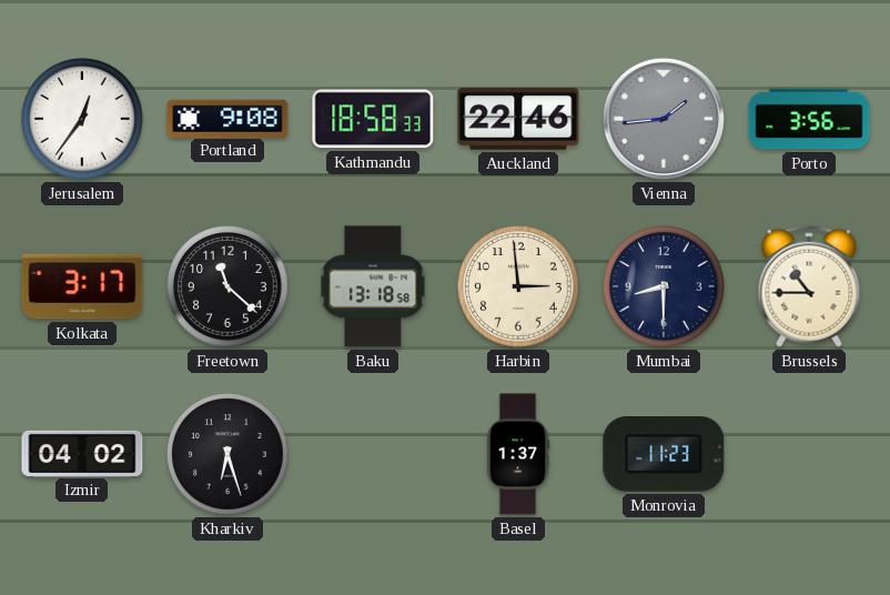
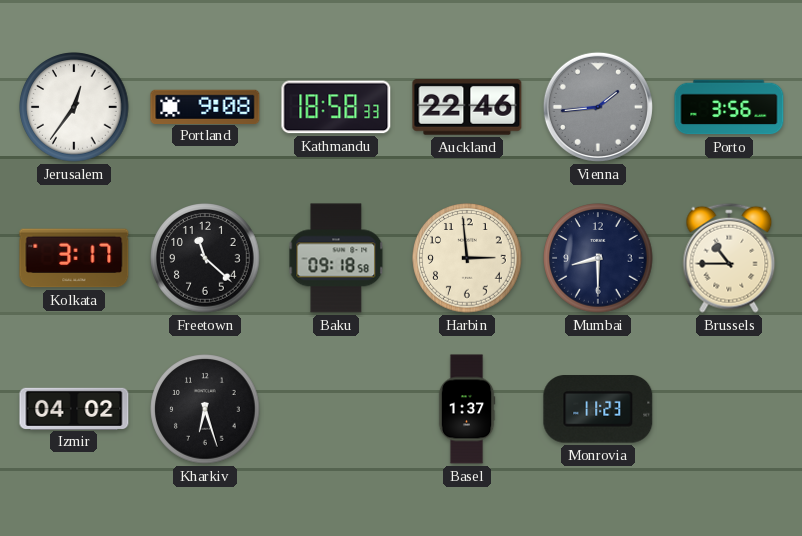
Baku: 13:18 -> 09:18
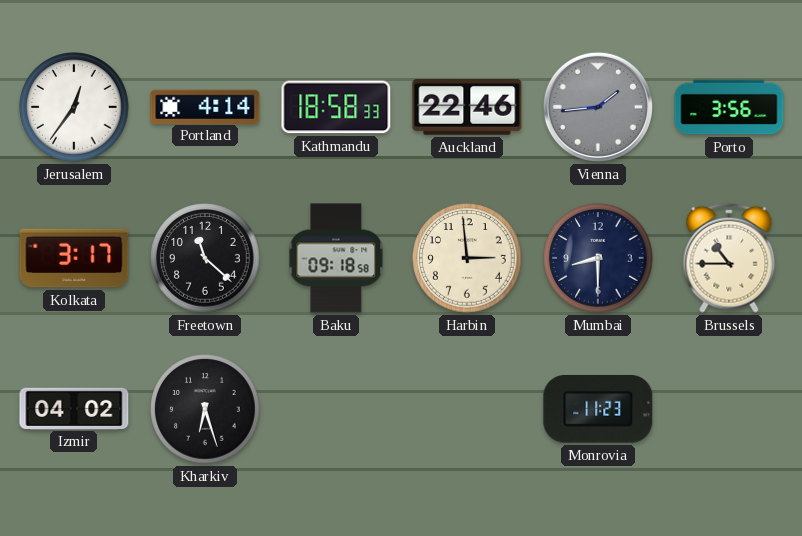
Portland: 9:08 -> 4:14
Basel: 1:37 -> none
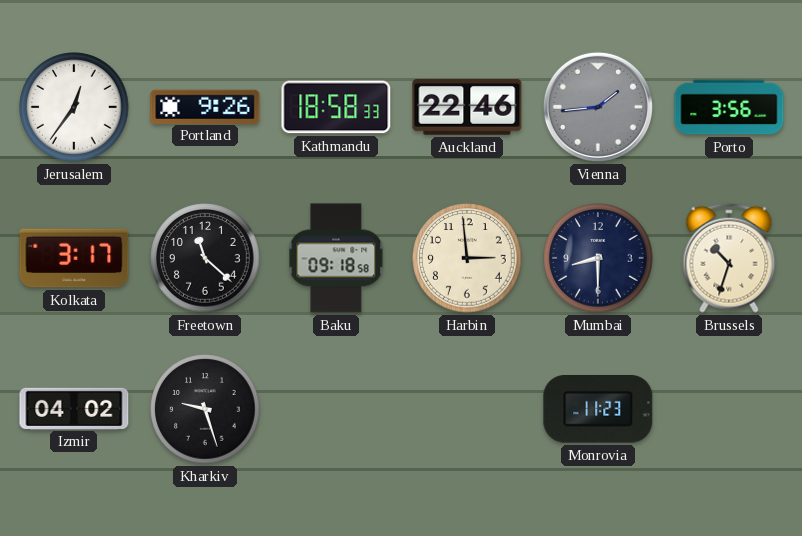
Portland: 4:14 -> 9:26
Brussels: 10:45 -> 10:33
Kharkiv: 6:27 -> 9:27
